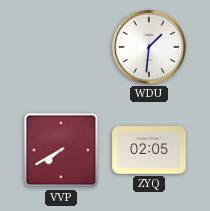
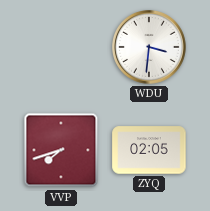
WDU: 1:31 -> 3:31
VVP: 7:40 -> 7:42
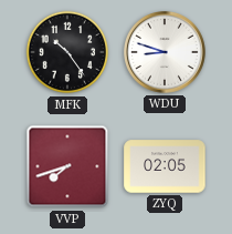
MFK: none -> 10:24
WDU: 3:31 -> 8:48
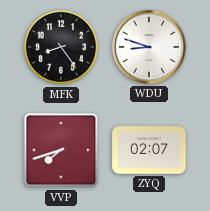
MFK: 10:24 -> 8:24
ZYQ: 02:05 -> 02:07
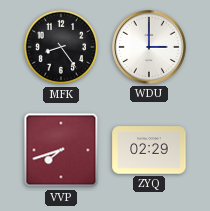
WDU: 8:48 -> 3:00
ZYQ: 02:07 -> 02:29
